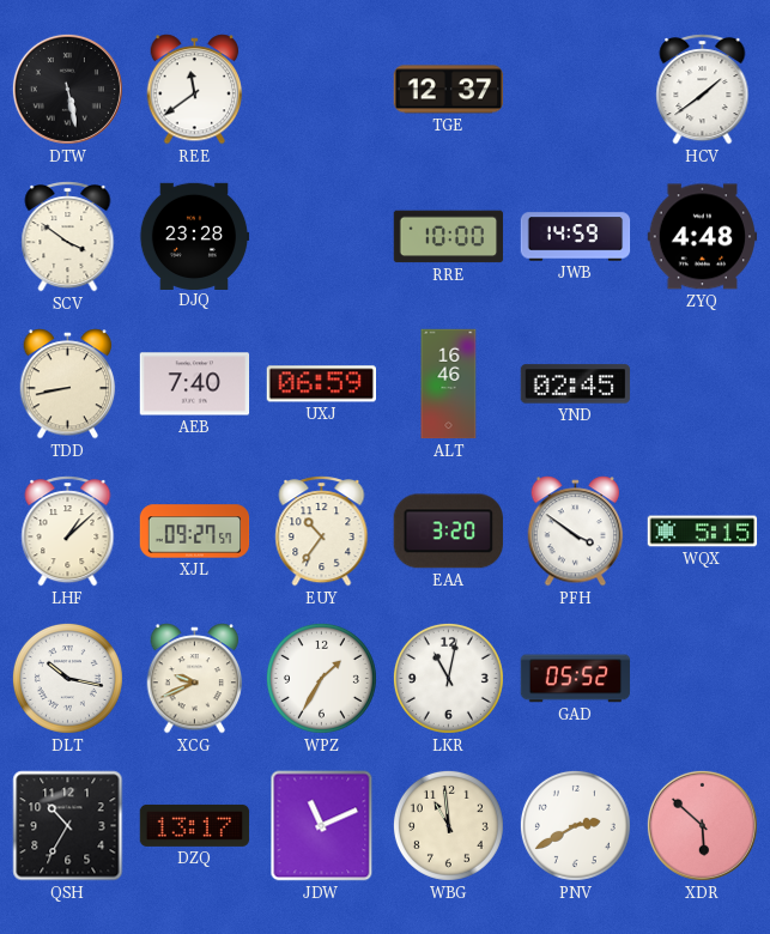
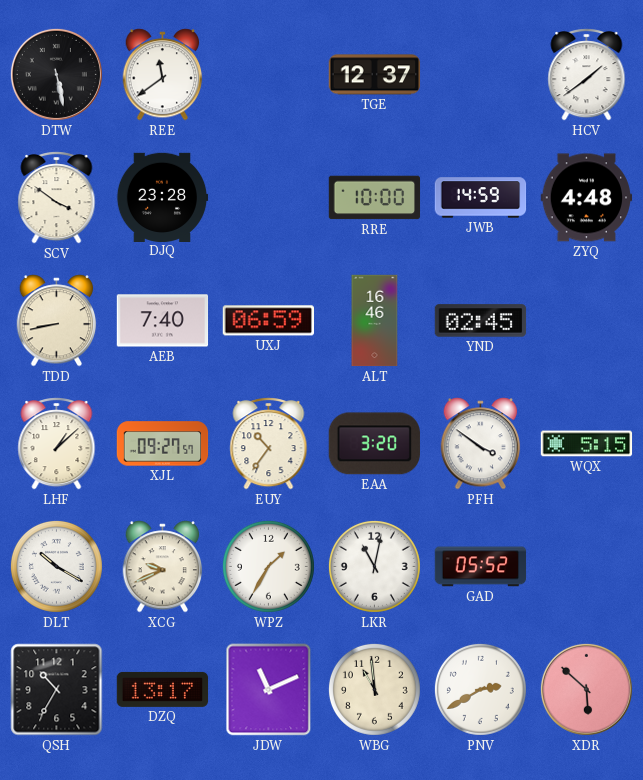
DLT: 10:17 -> 10:20
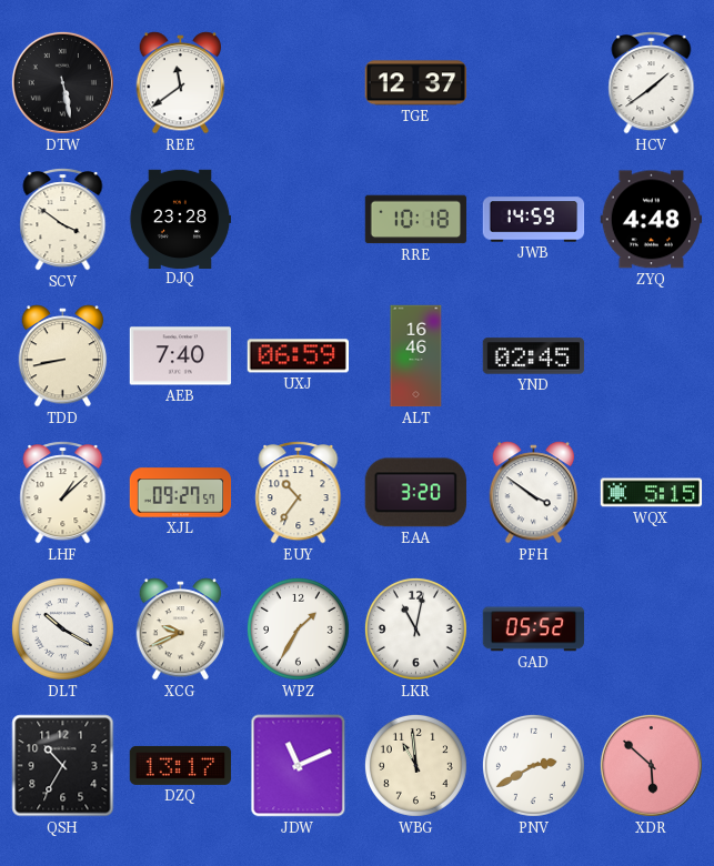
RRE: 10:00 -> 10:18
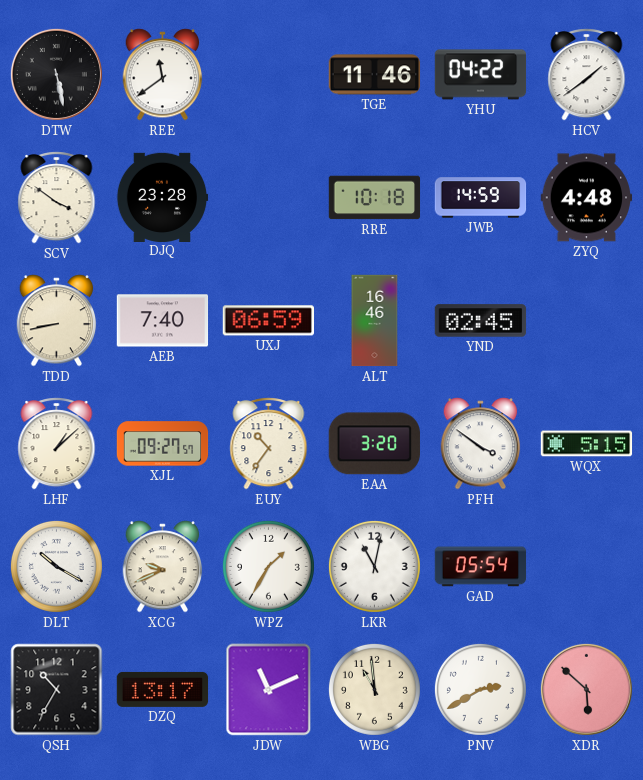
TGE: 12:37 -> 11:46
YHU: none -> 04:22
GAD: 05:52 -> 05:54
